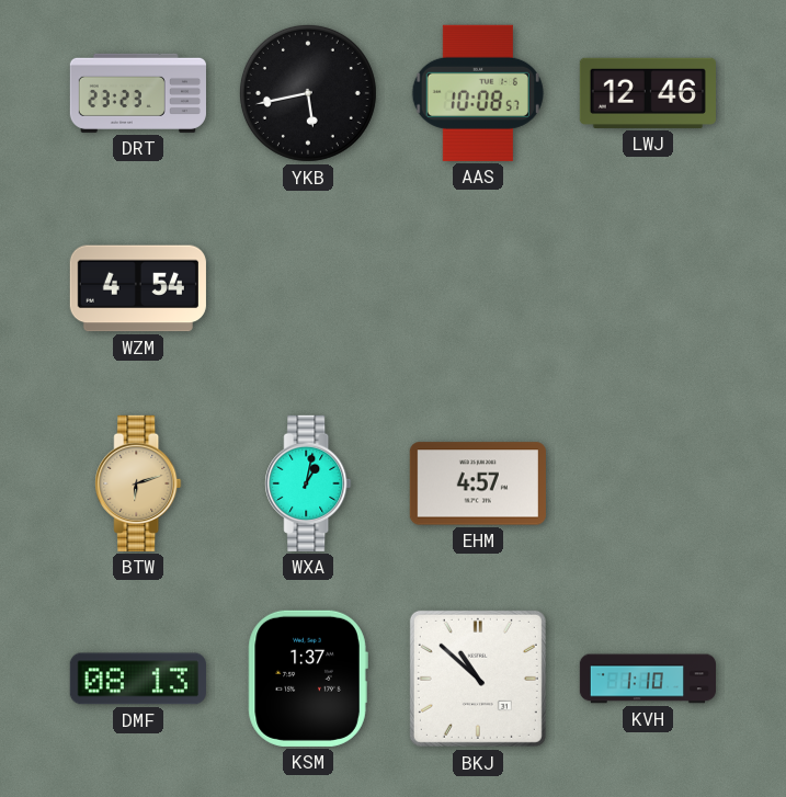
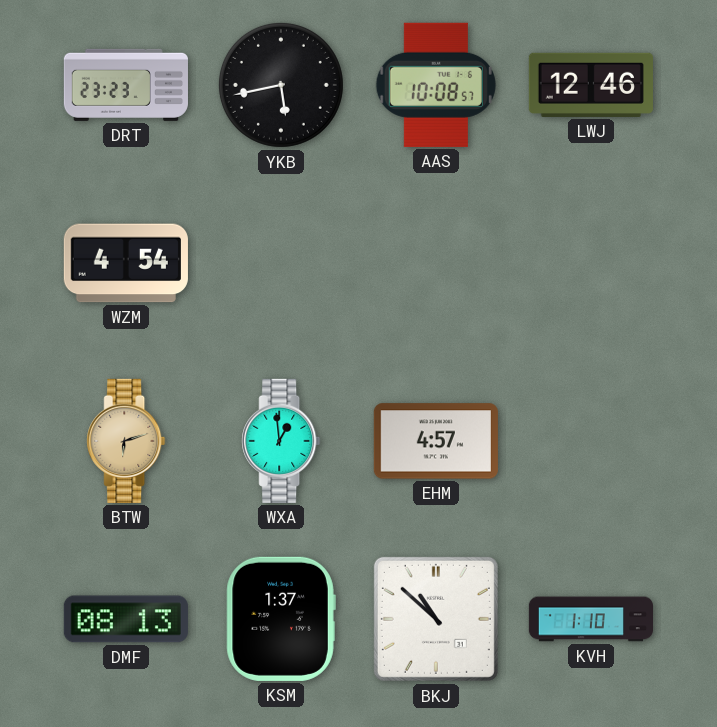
WXA: 1:02 -> 12:59
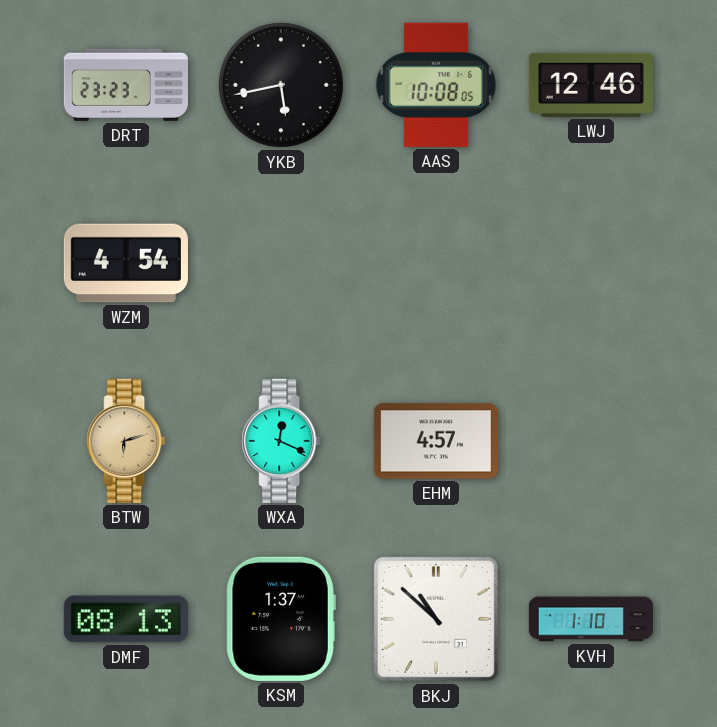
AAS: 10:08:57 -> 10:08:05
WXA: 12:59 -> 12:19
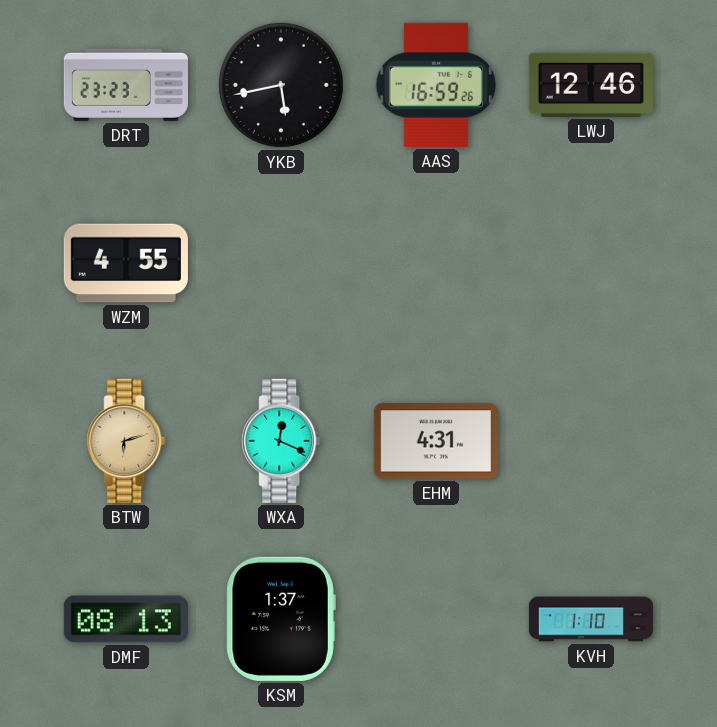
AAS: 10:08 -> 16:59
WZM: 4:54 -> 4:55
EHM: 4:57 -> 4:31
BKJ: 10:52 -> none
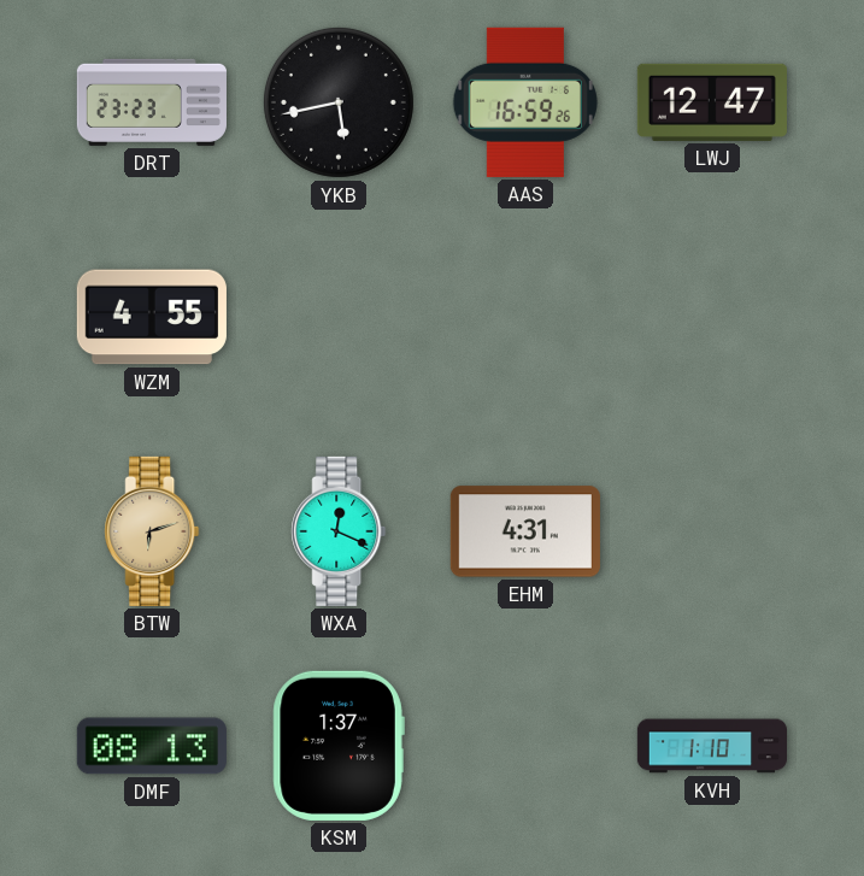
LWJ: 12:46 -> 12:47
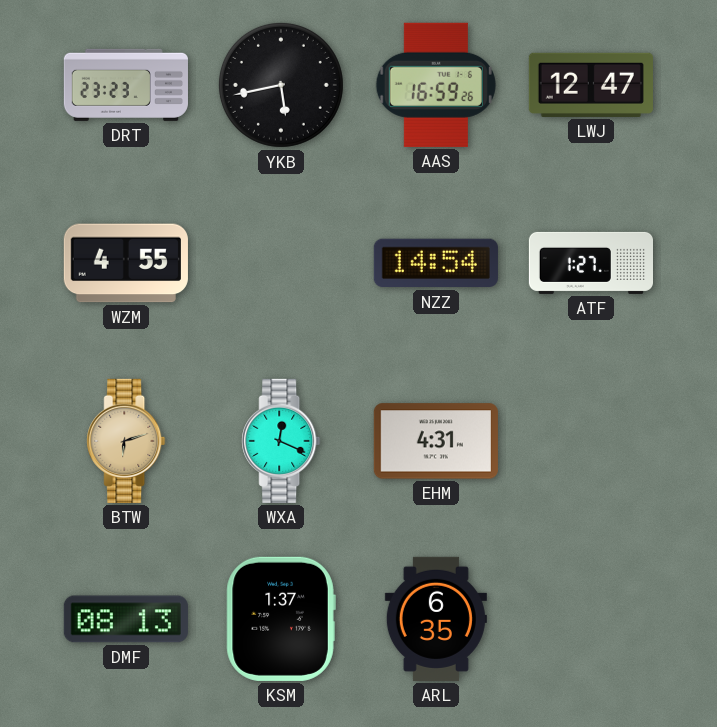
NZZ: none -> 14:54
ATF: none -> 1:27
ARL: none -> 6:35
KVH: 1:10 -> none
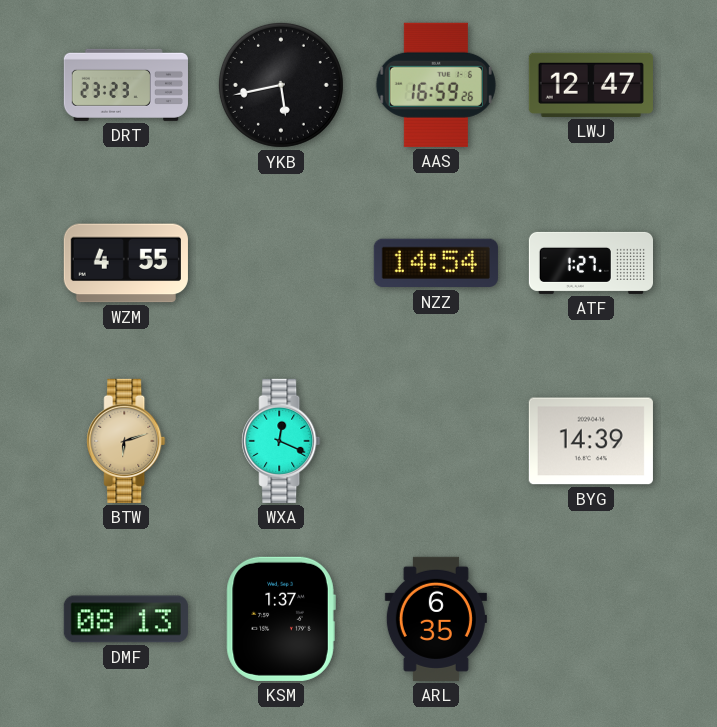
EHM: 4:31 -> none
BYG: none -> 14:39
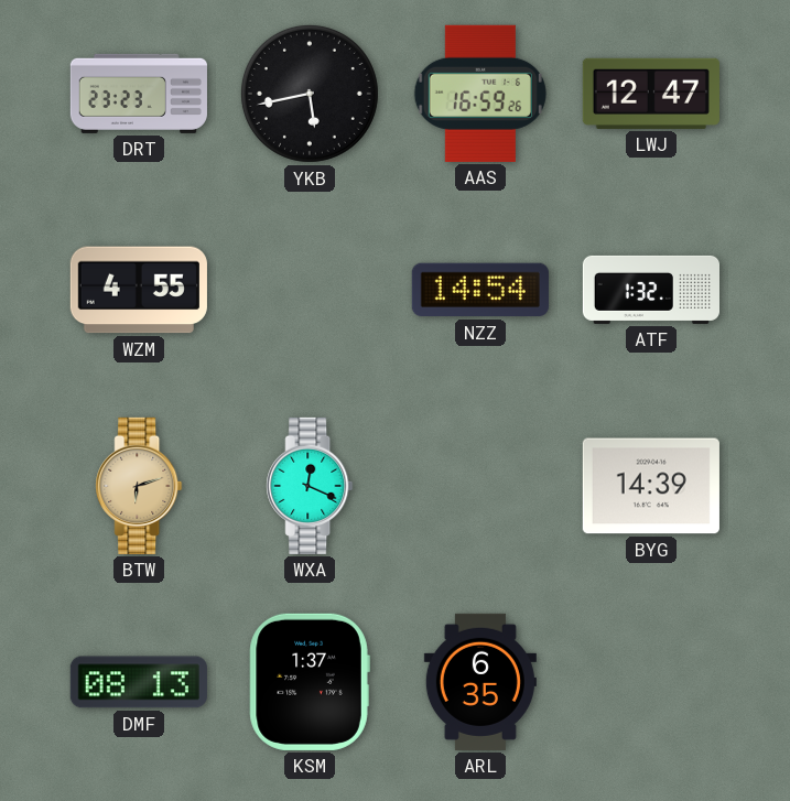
ATF: 1:27 -> 1:32
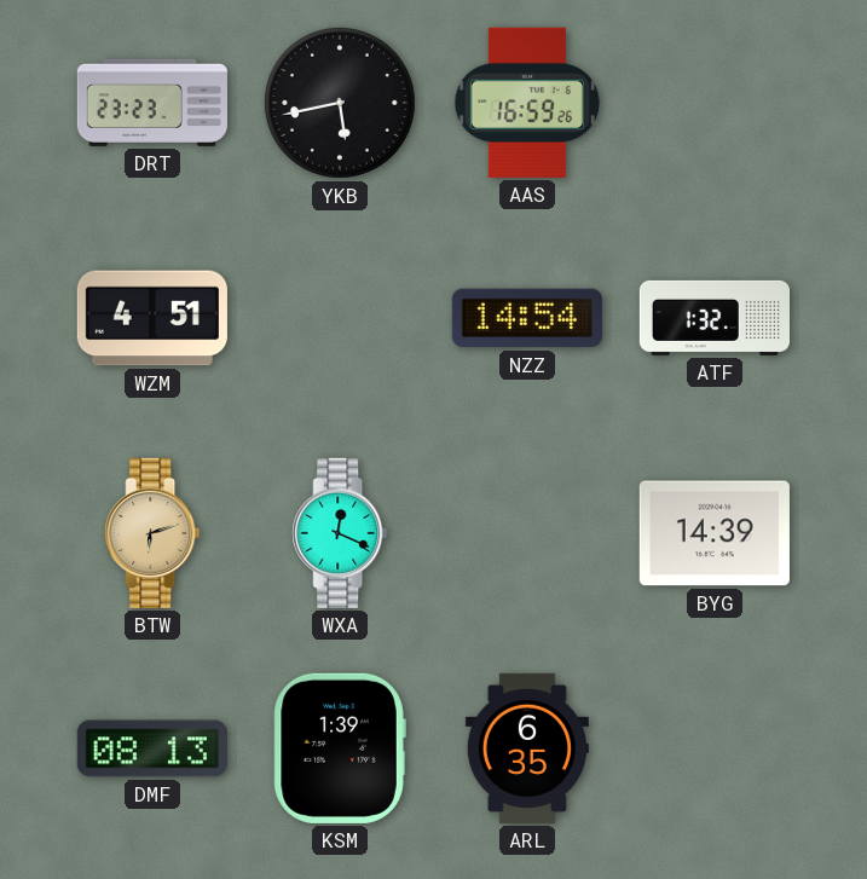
LWJ: 12:47 -> none
WZM: 4:55 -> 4:51
KSM: 1:37 -> 1:39
